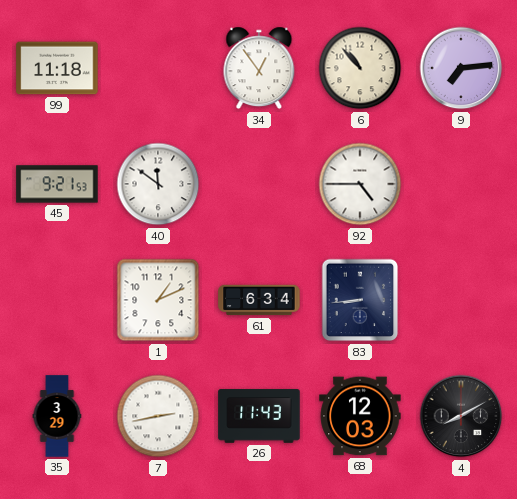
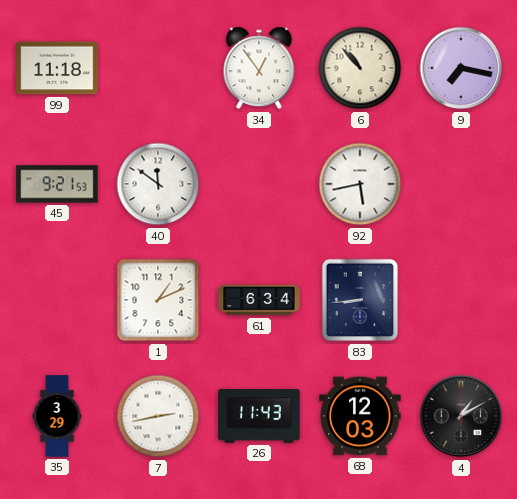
9: 7:14 -> 7:17
92: 4:45 -> 5:43
4: 8:10 -> 1:10
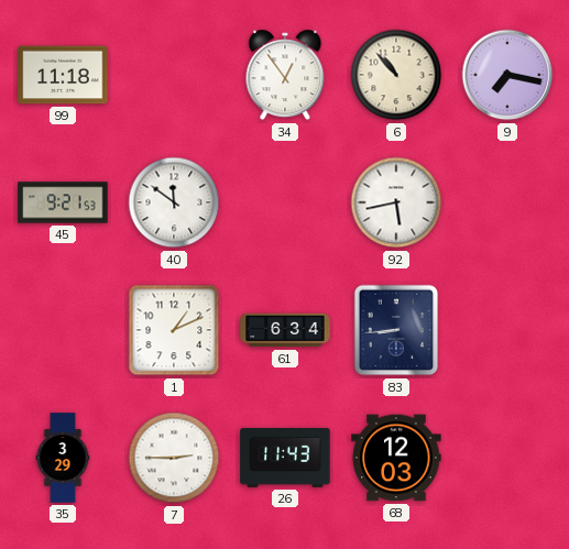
7: 2:43 -> 2:45
4: 1:10 -> none
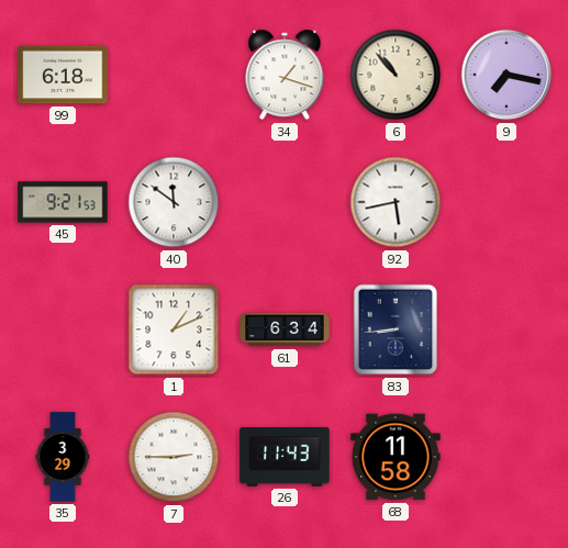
99: 11:18 -> 6:18
34: 12:54 -> 1:18
68: 12:03 -> 11:58
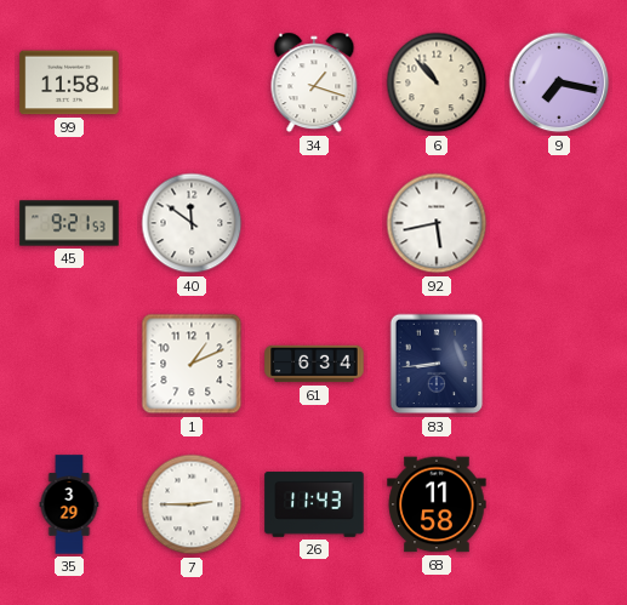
99: 6:18 -> 11:58
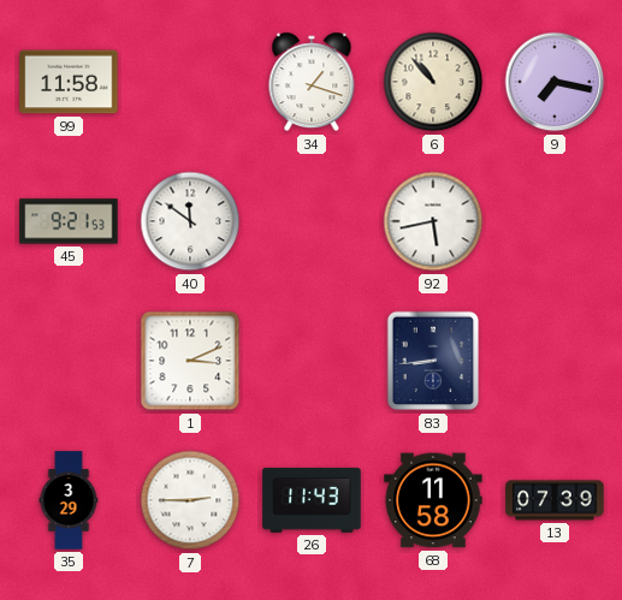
1: 1:11 -> 3:11
61: 6:34 -> none
13: none -> 07:39
